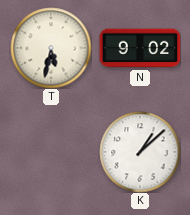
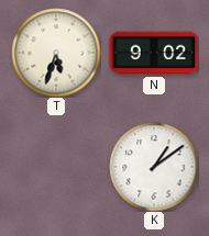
T: 5:32 -> 5:33
K: 1:08 -> 1:09
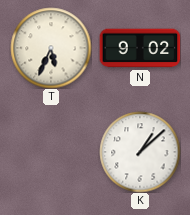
T: 5:33 -> 5:34
K: 1:09 -> 1:08
